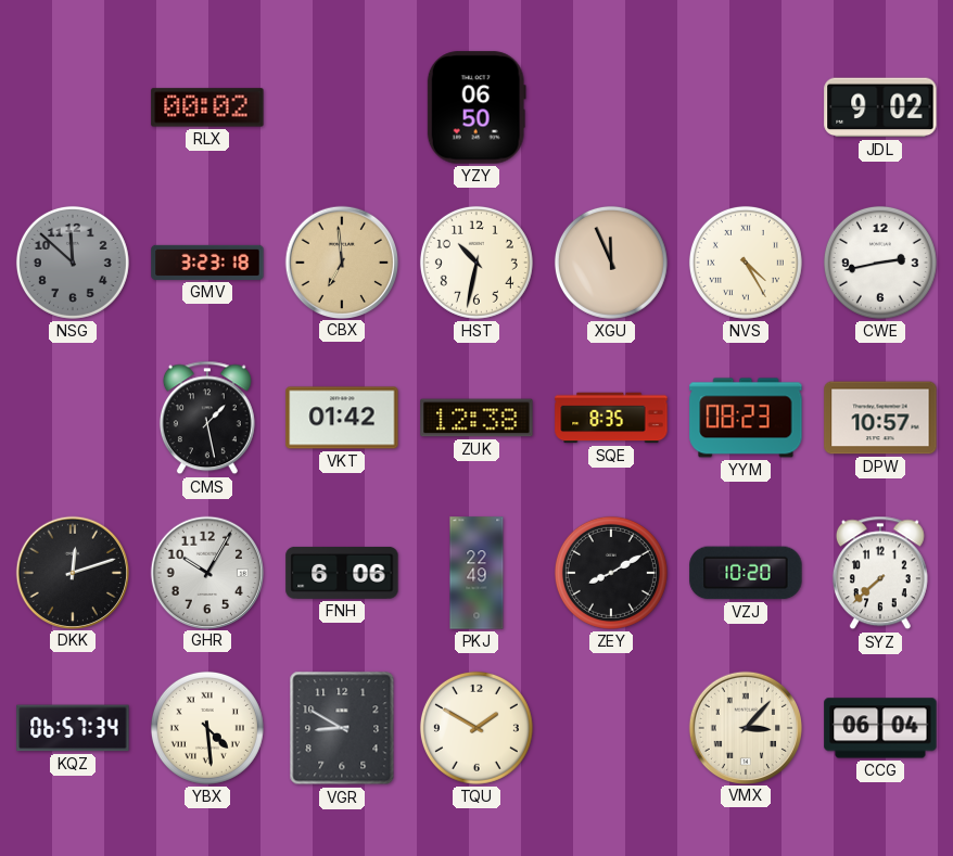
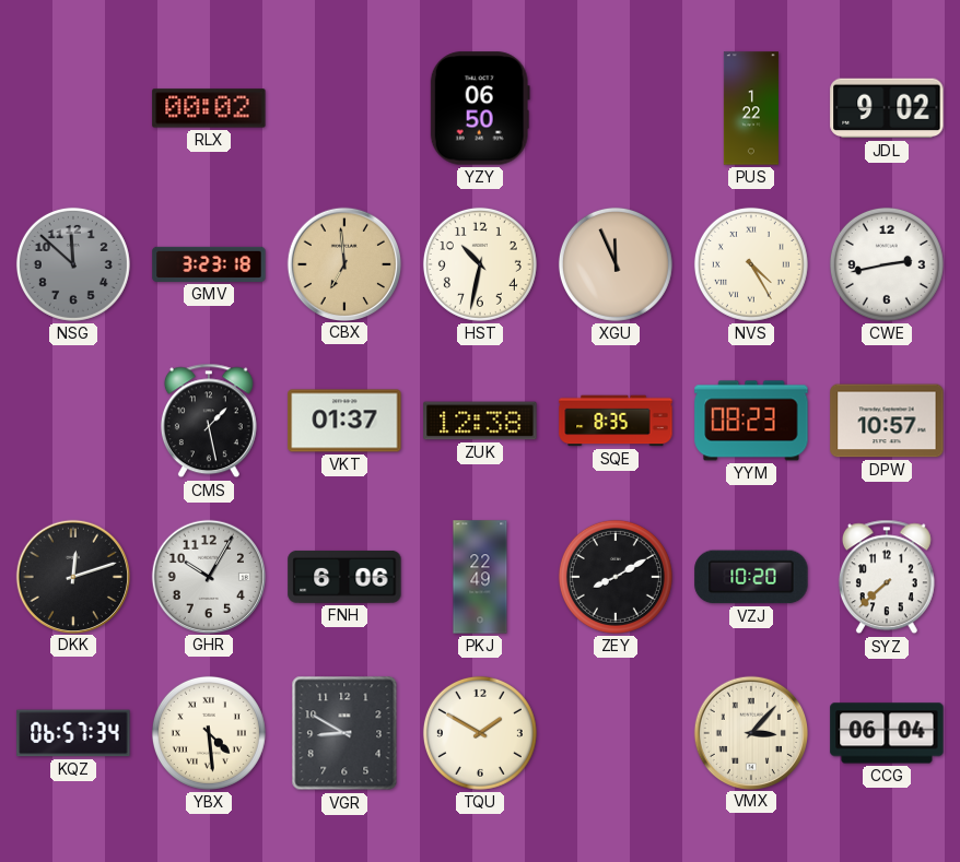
PUS: none -> 1:22
VKT: 01:42 -> 01:37
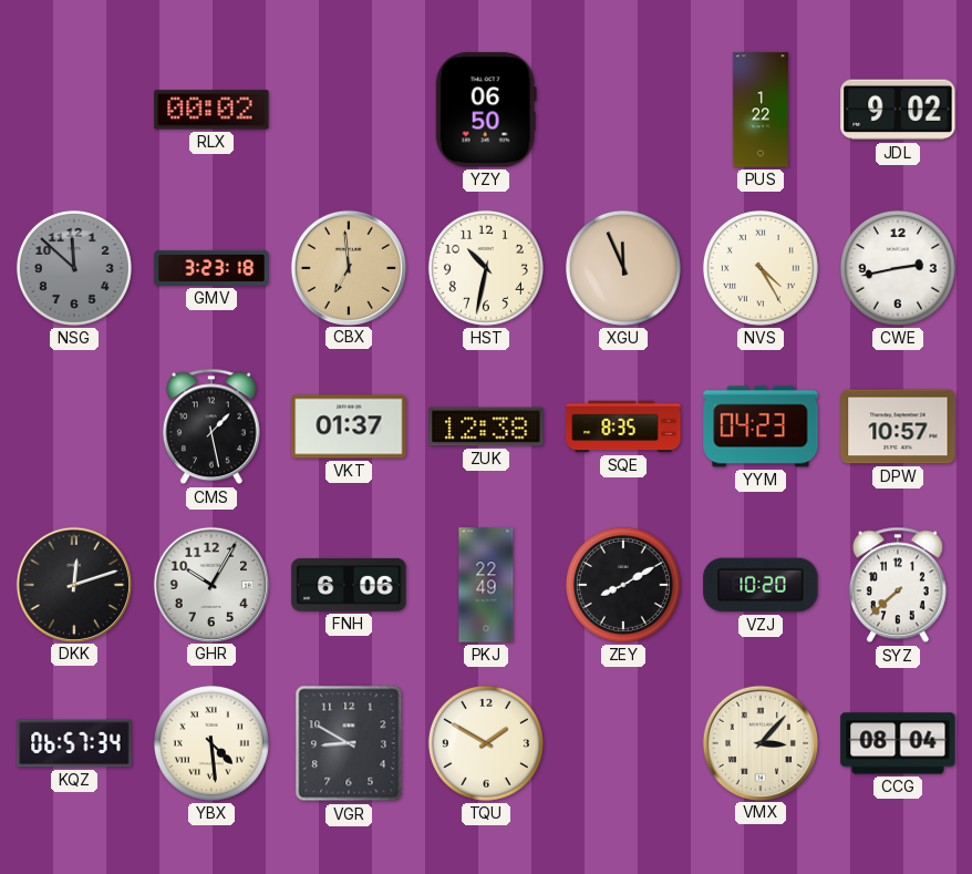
YYM: 08:23 -> 04:23
CCG: 06:04 -> 08:04
